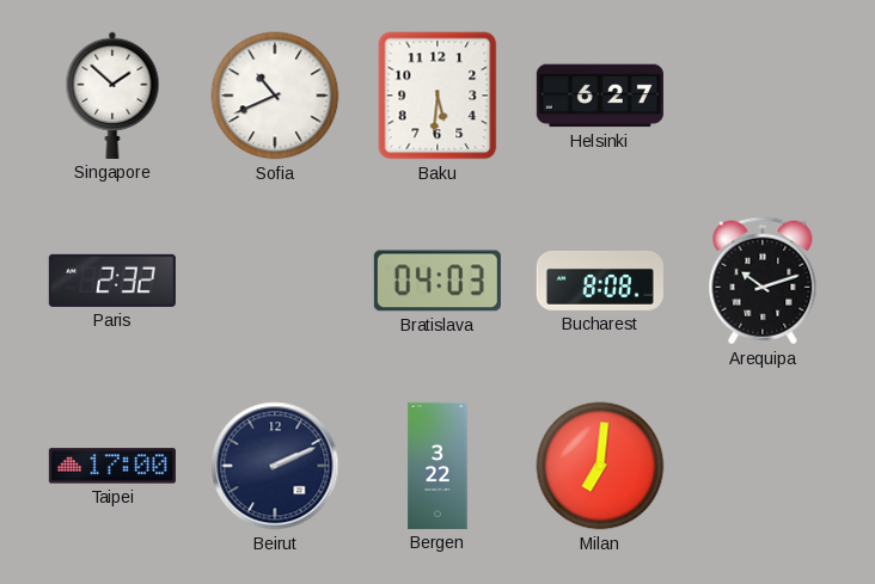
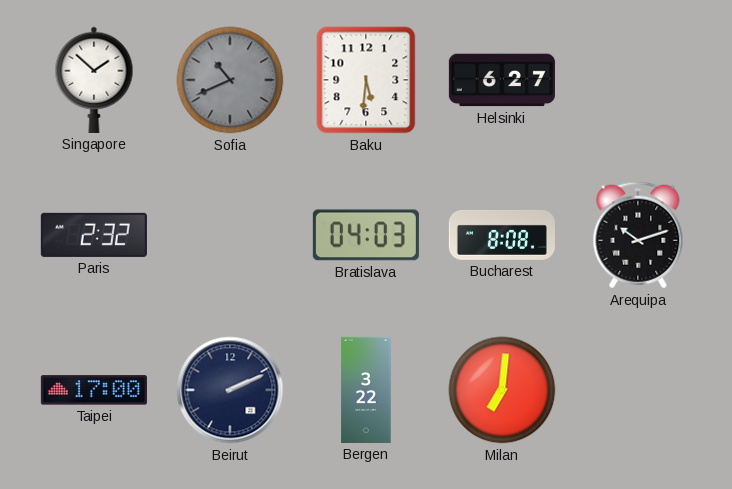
Sofia dial: white -> grey
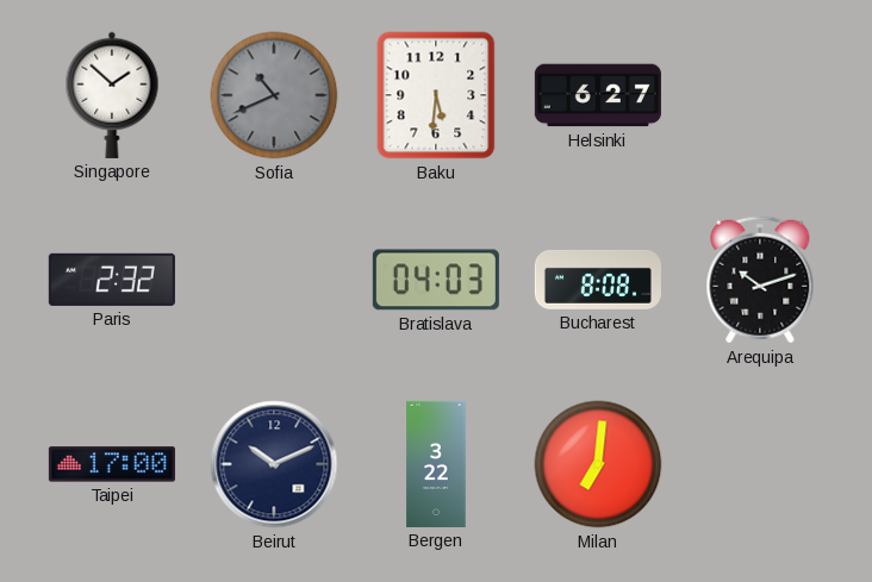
Beirut: 2:11 -> 10:11
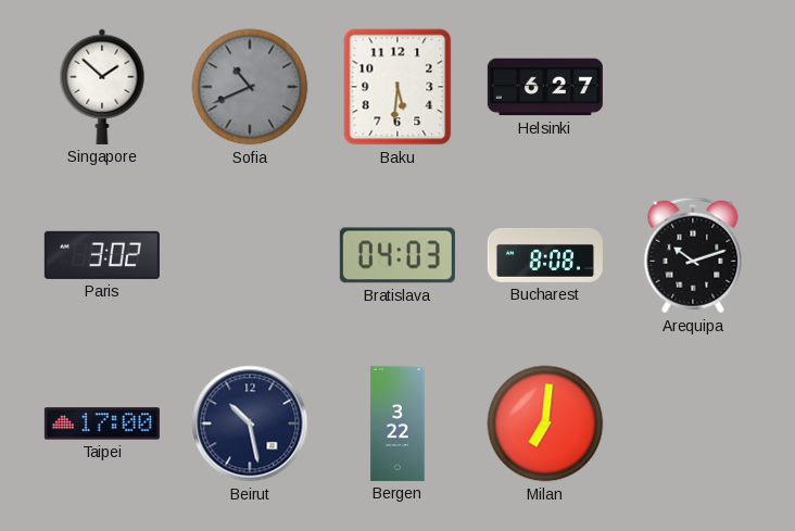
Paris: 2:32 -> 3:02
Beirut: 10:11 -> 10:28
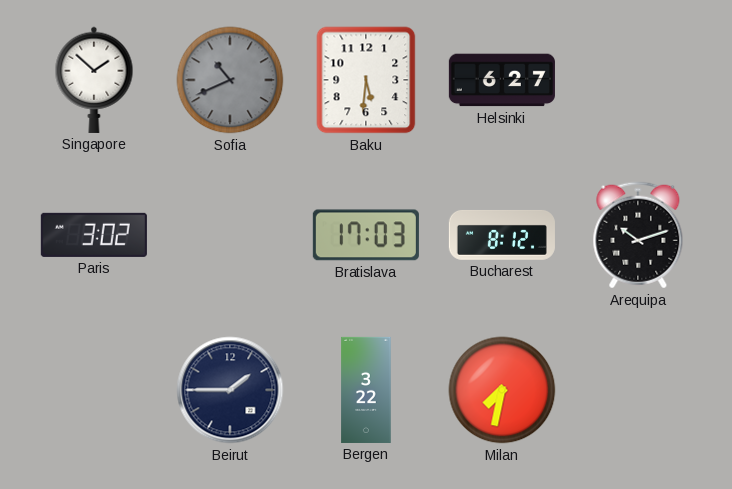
Bratislava: 04:03 -> 17:03
Bucharest: 8:08 -> 8:12
Taipei: 17:00 -> none
Beirut: 10:28 -> 1:45
Milan: 7:01 -> 7:32
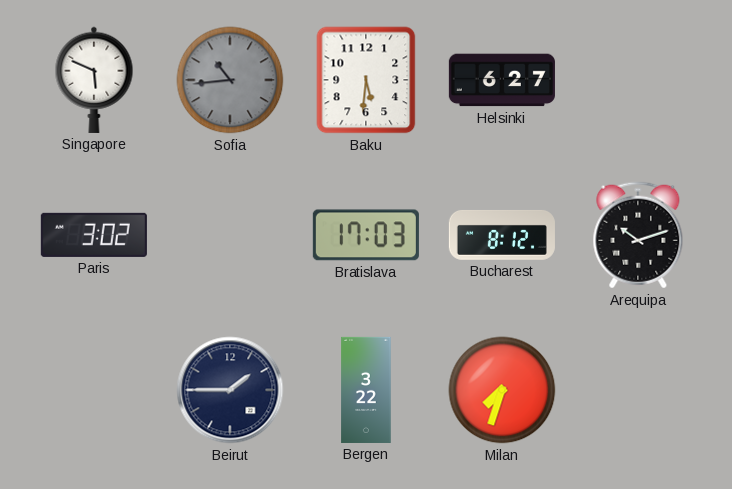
Singapore: 1:52 -> 5:49
Sofia: 10:41 -> 10:44
Milan: 7:32 -> 7:33
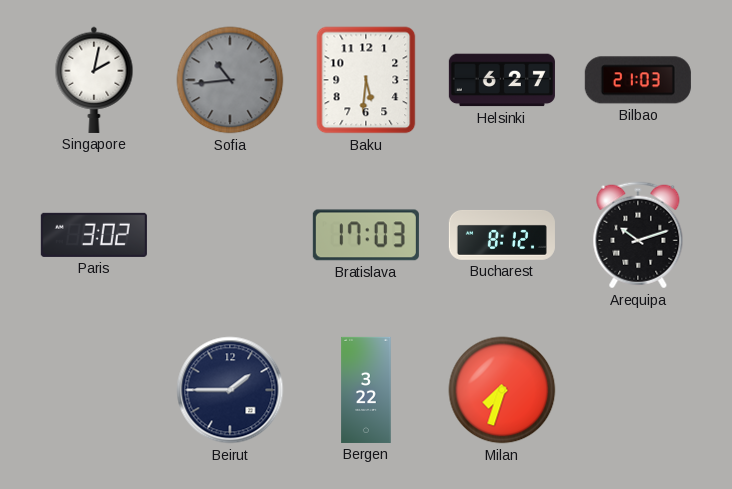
Singapore: 5:49 -> 2:02
Bilbao: none -> 21:03
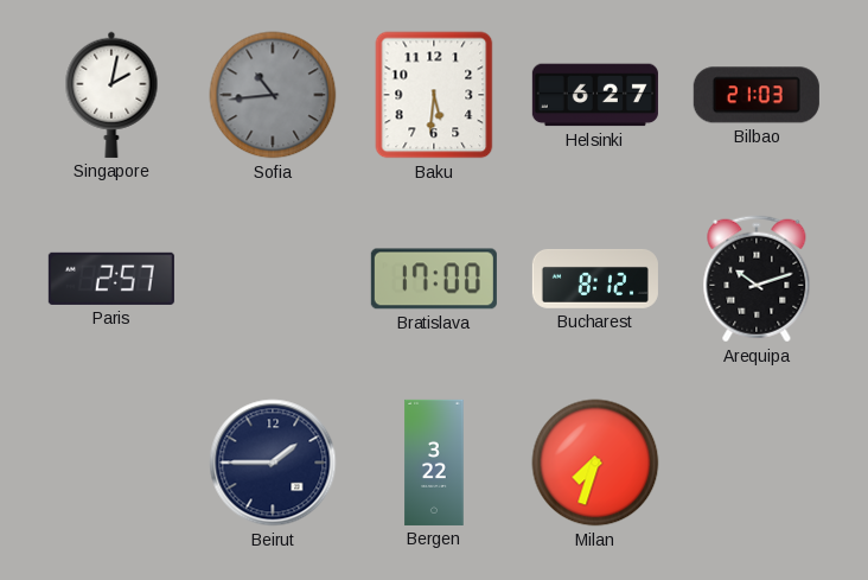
Paris: 3:02 -> 2:57
Bratislava: 17:03 -> 17:00
